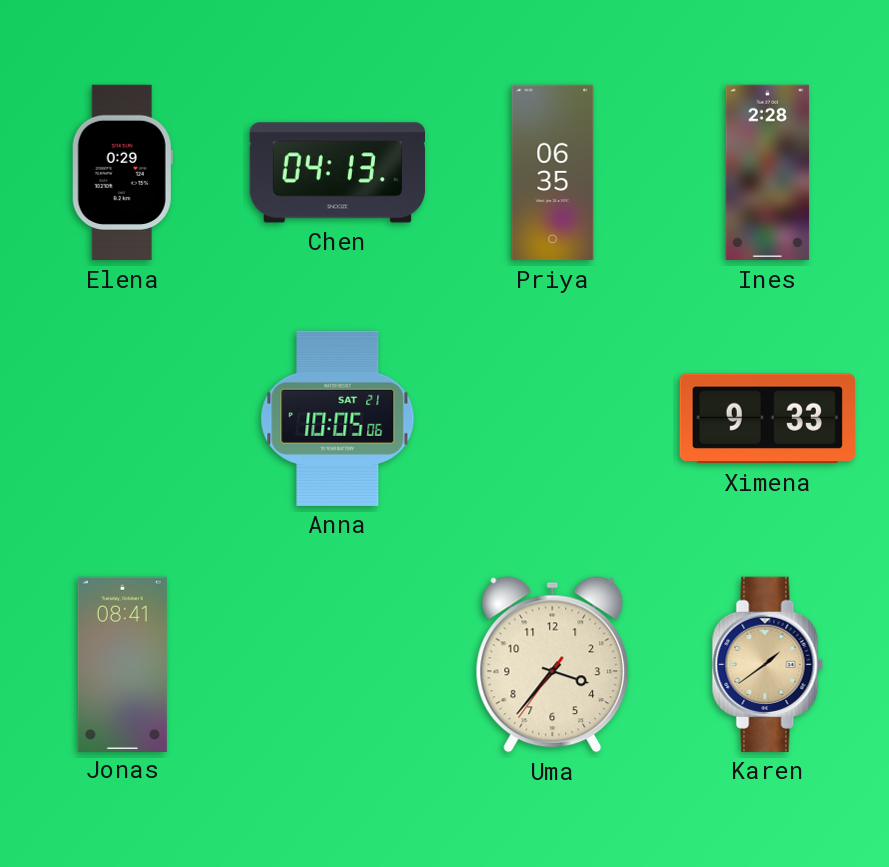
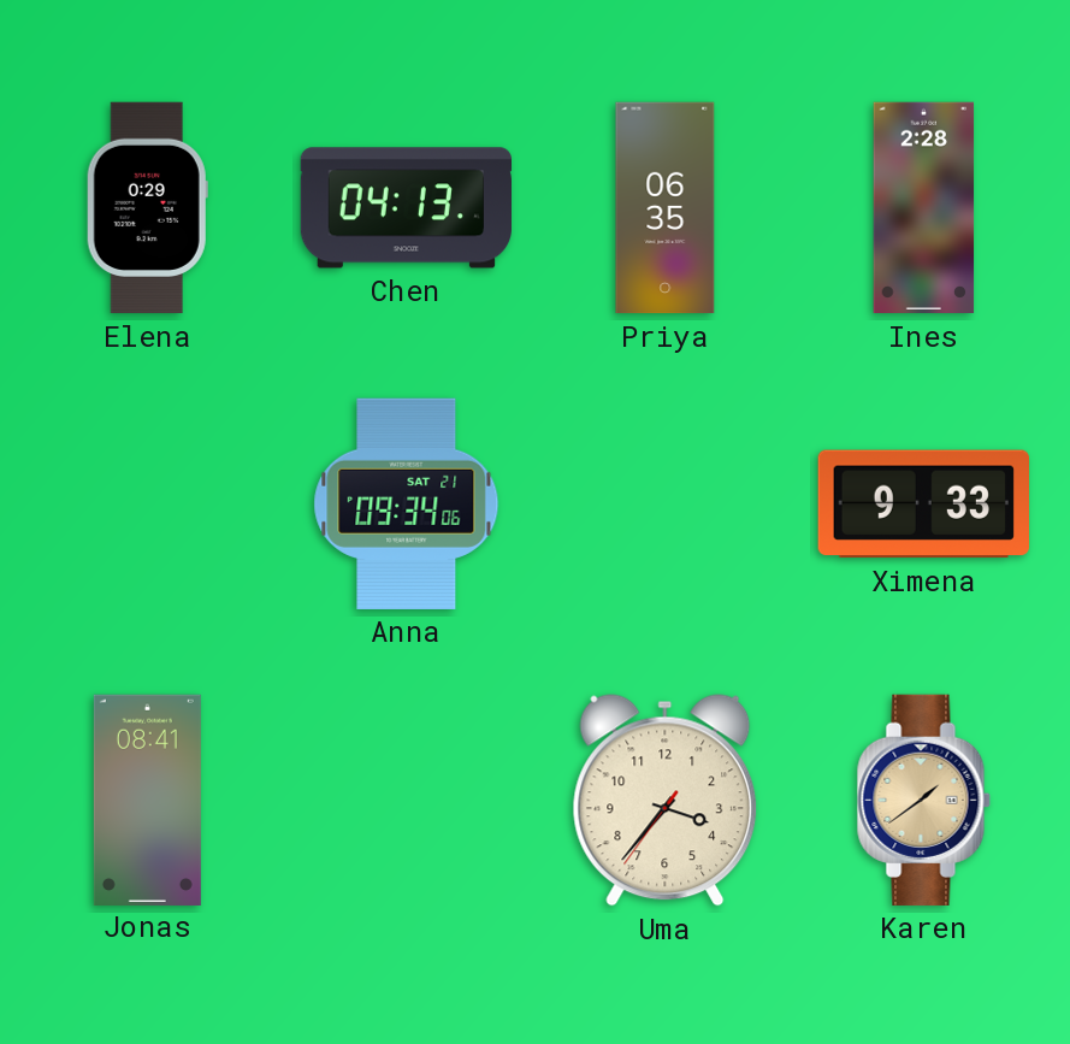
Anna: 10:05 -> 09:34
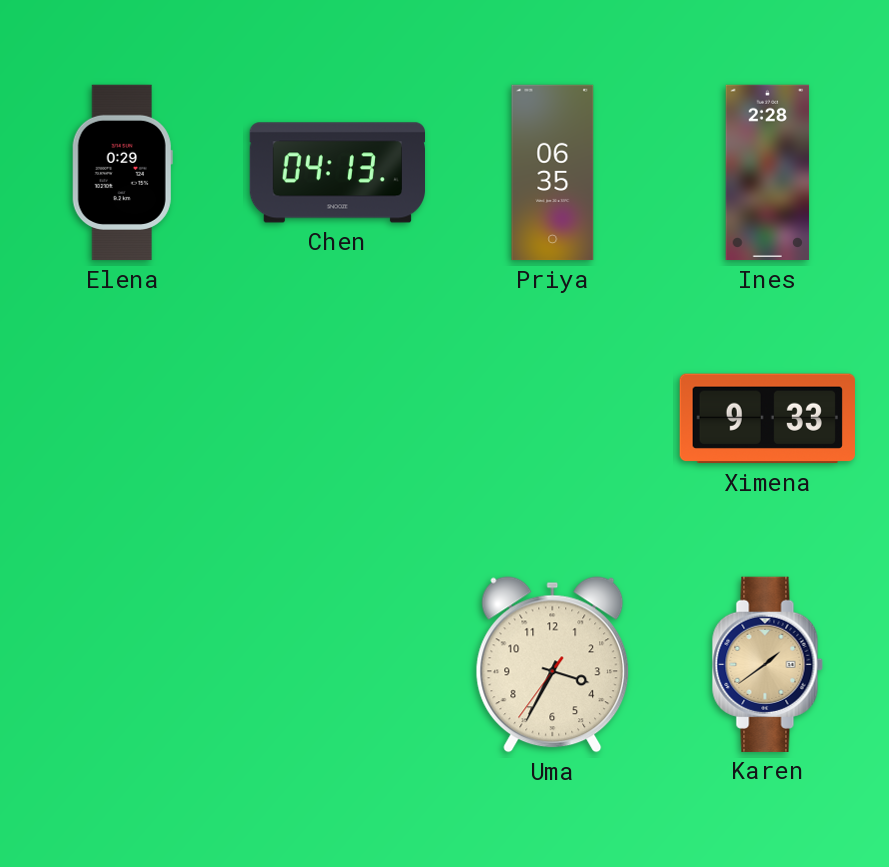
Anna: 09:34 -> none
Jonas: 08:41 -> none
Uma: 3:36 -> 3:34
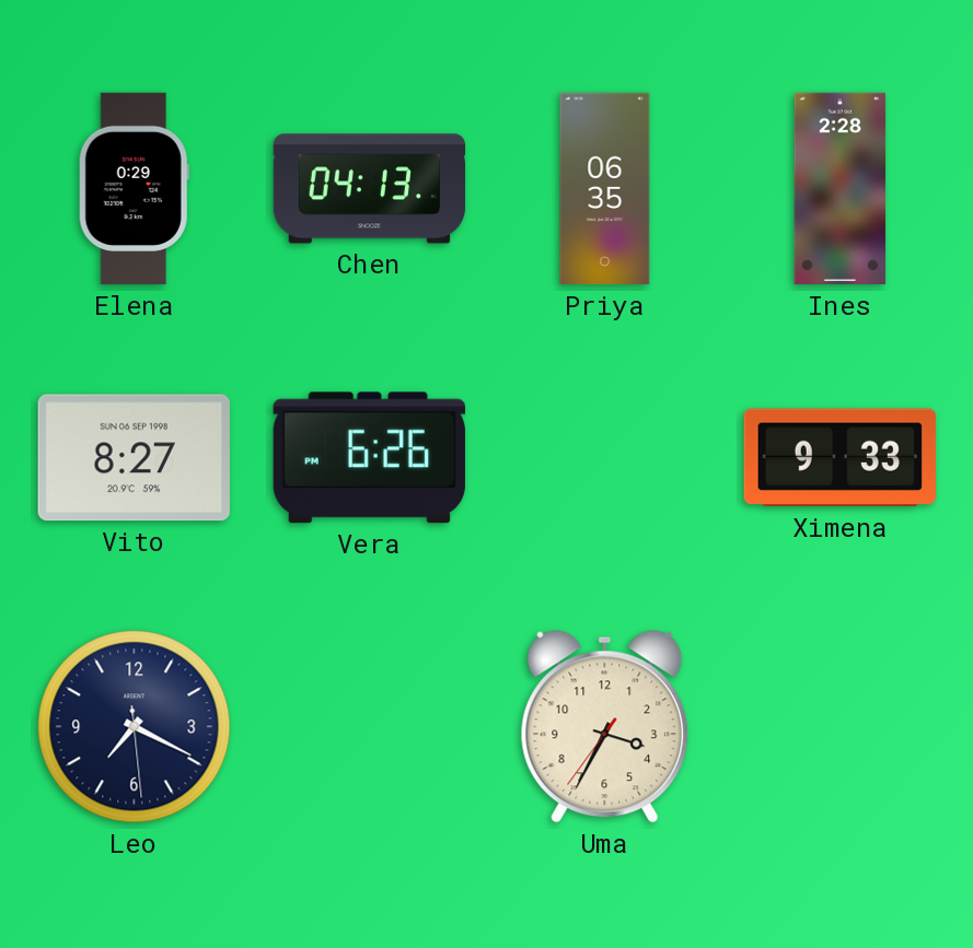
Vito: none -> 8:27
Vera: none -> 6:26
Leo: none -> 7:19
Karen: 1:39 -> none
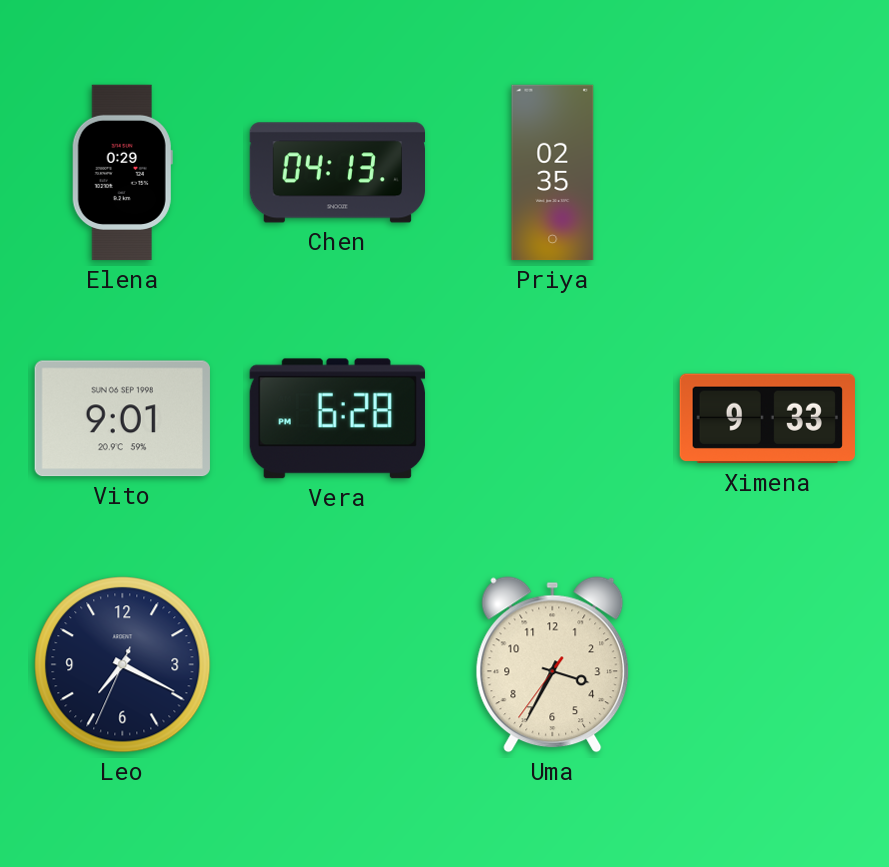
Priya: 06:35 -> 02:35
Ines: 2:28 -> none
Vito: 8:27 -> 9:01
Vera: 6:26 -> 6:28
Leo: 7:19:29 -> 7:19:34
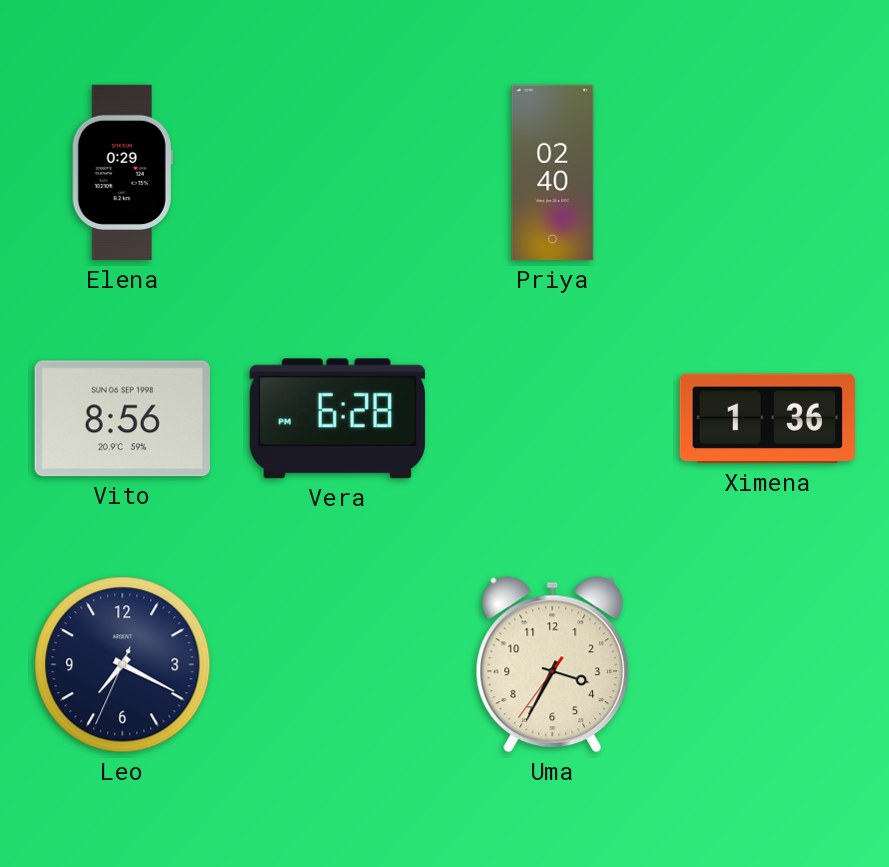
Chen: 04:13 -> none
Priya: 02:35 -> 02:40
Vito: 9:01 -> 8:56
Ximena: 9:33 -> 1:36
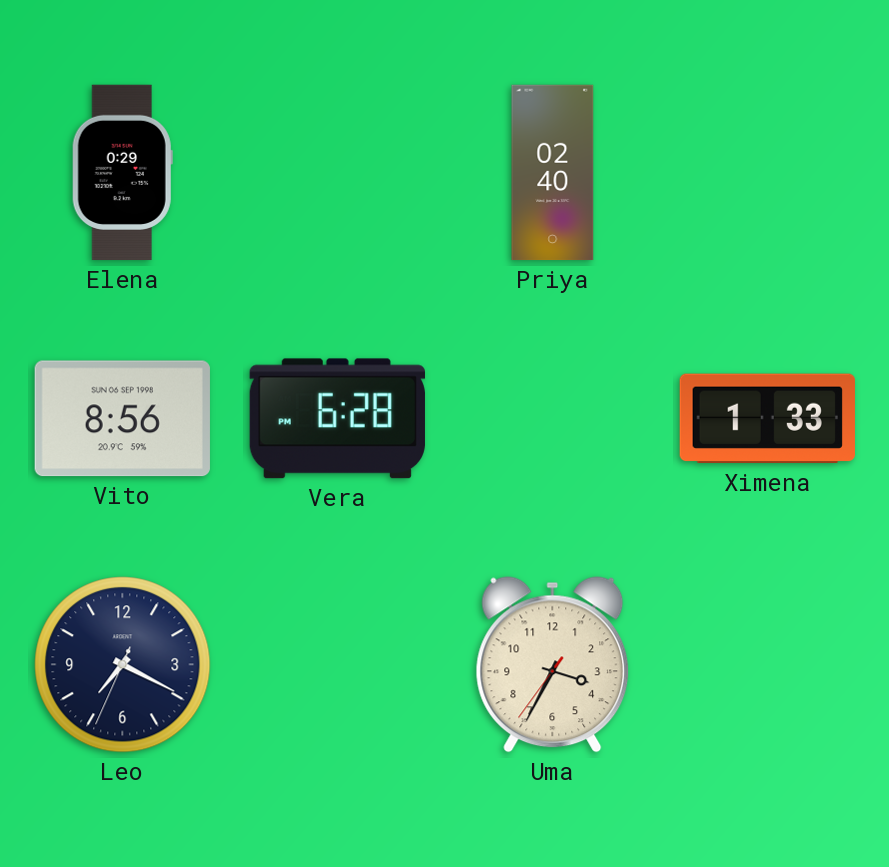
Ximena: 1:36 -> 1:33
